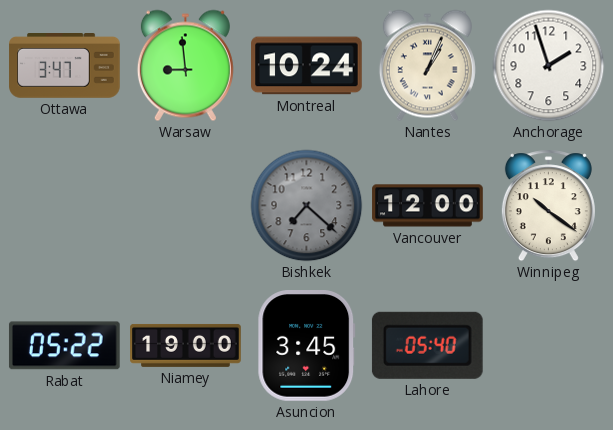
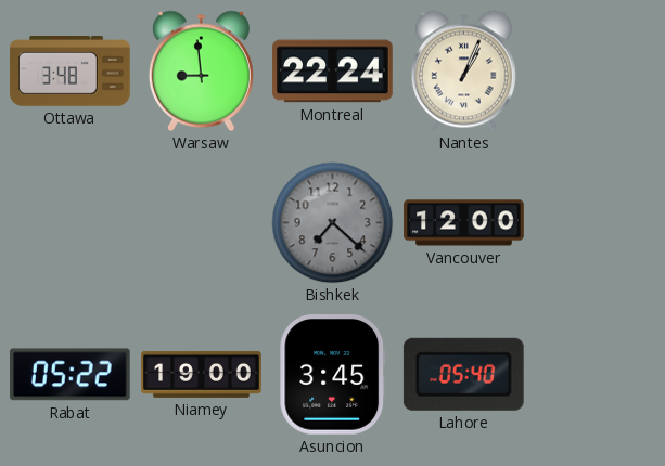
Ottawa: 3:47 -> 3:48
Montreal: 10:24 -> 22:24
Anchorage: 1:57 -> none
Winnipeg: 10:21 -> none
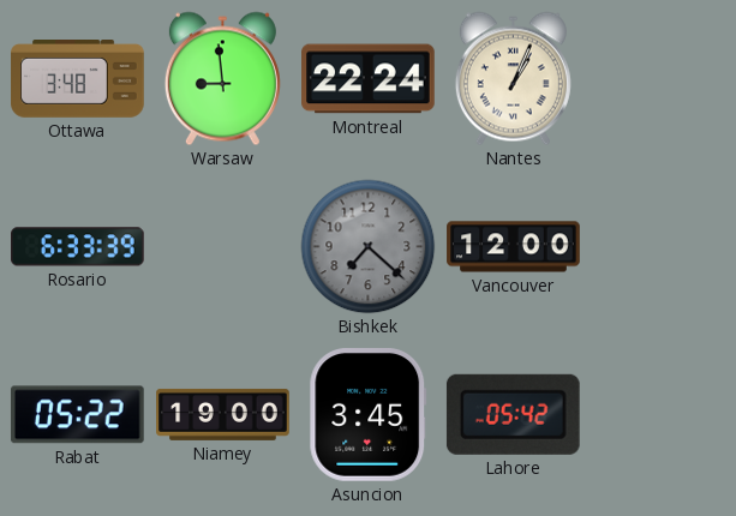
Rosario: none -> 6:33
Lahore: 05:40 -> 05:42
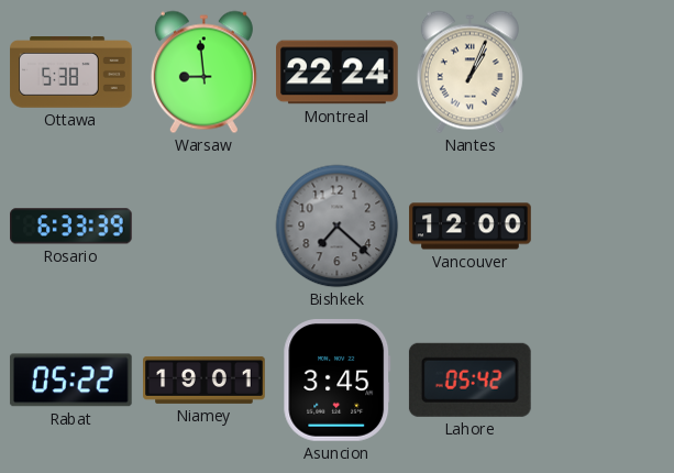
Ottawa: 3:48 -> 5:38
Niamey: 19:00 -> 19:01
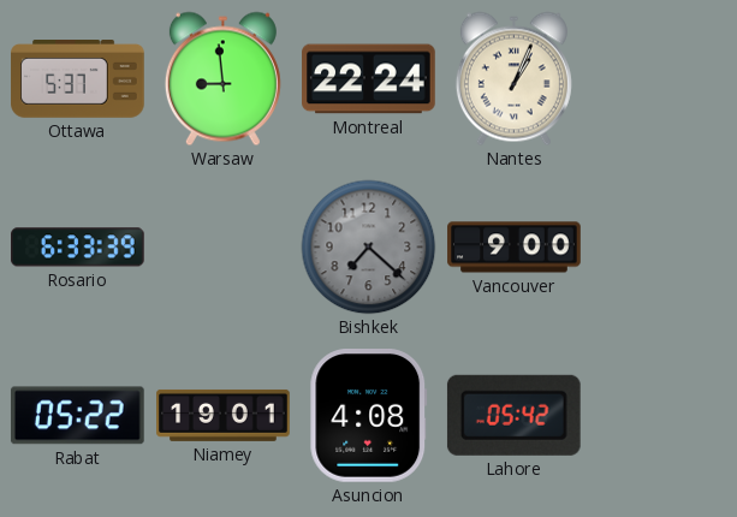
Ottawa: 5:38 -> 5:37
Vancouver: 12:00 -> 9:00
Asuncion: 3:45 -> 4:08
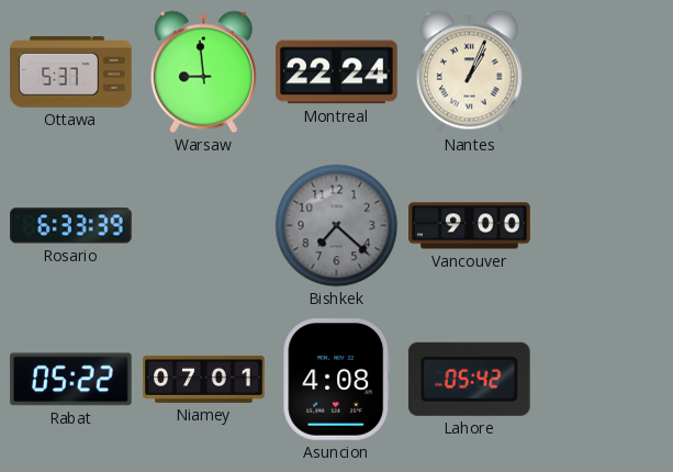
Niamey: 19:01 -> 07:01
